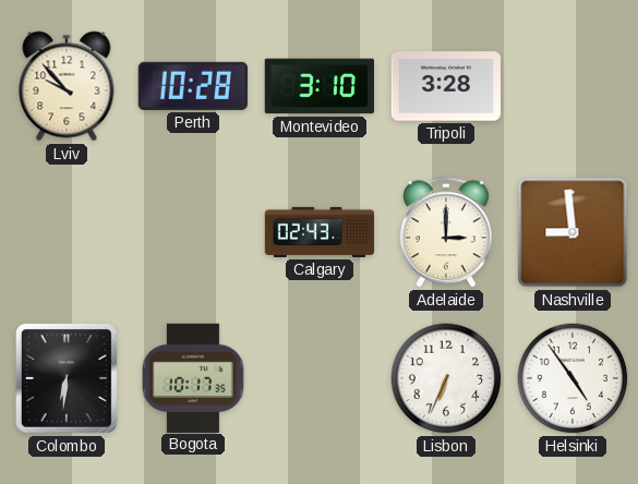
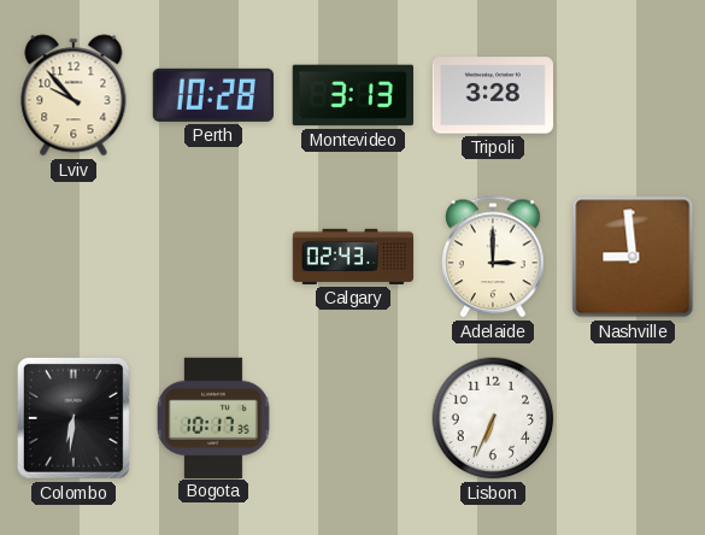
Montevideo: 3:10 -> 3:13
Helsinki: 4:54 -> none
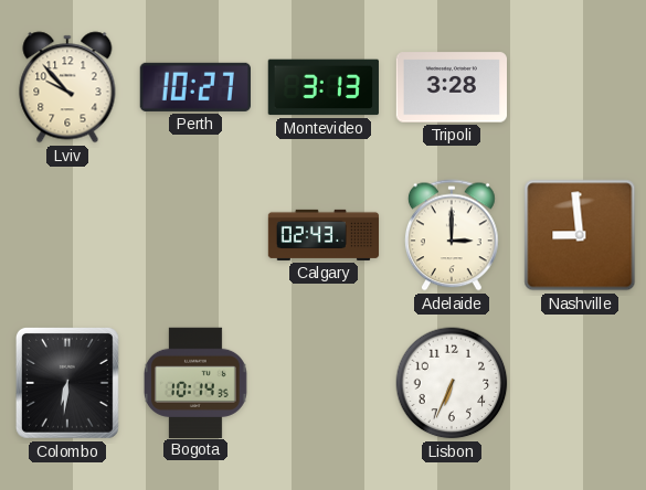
Perth: 10:28 -> 10:27
Bogota: 10:17 -> 10:14
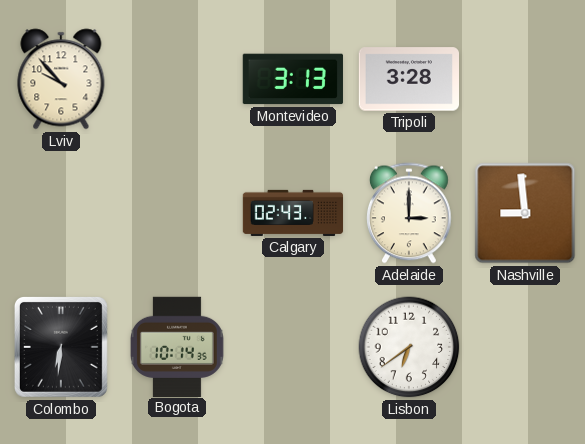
Perth: 10:27 -> none
Lisbon: 6:34 -> 6:39
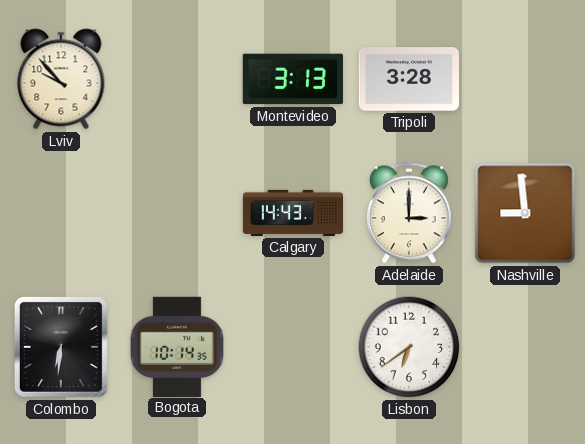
Calgary: 02:43 -> 14:43
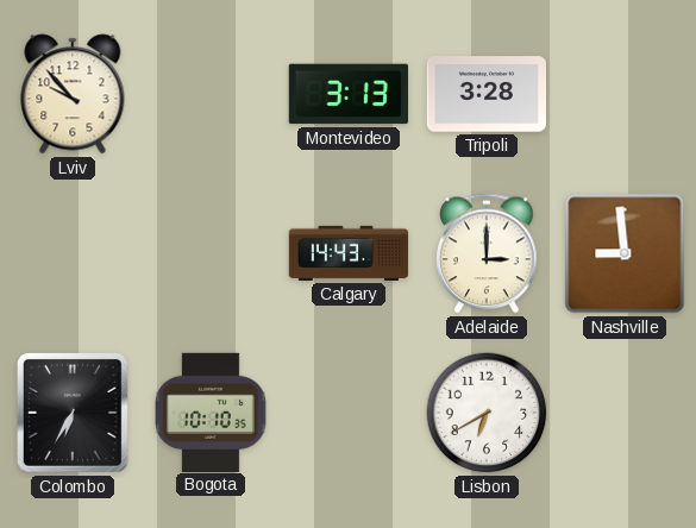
Colombo: 6:31 -> 6:35
Bogota: 10:14 -> 10:10
Lisbon: 6:39 -> 6:40
